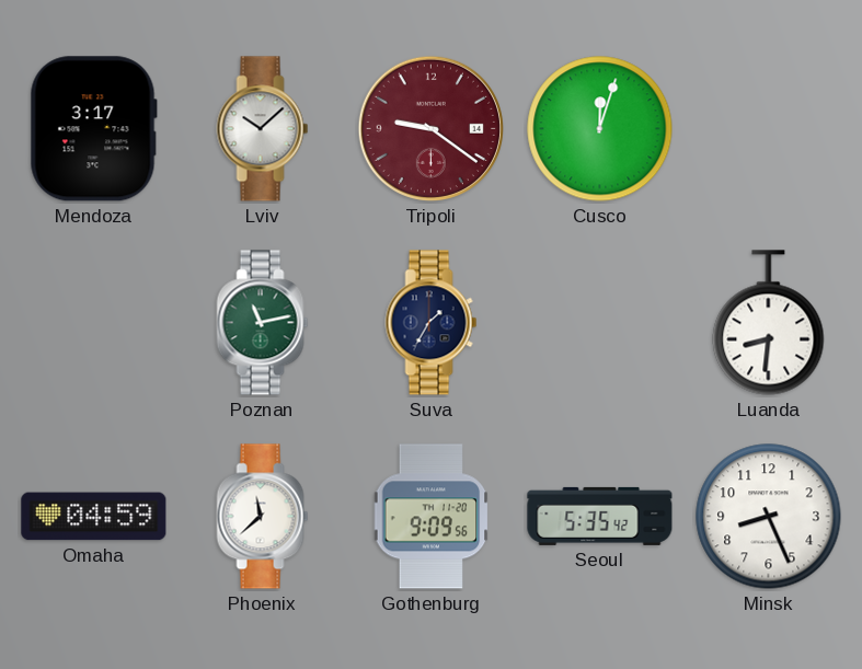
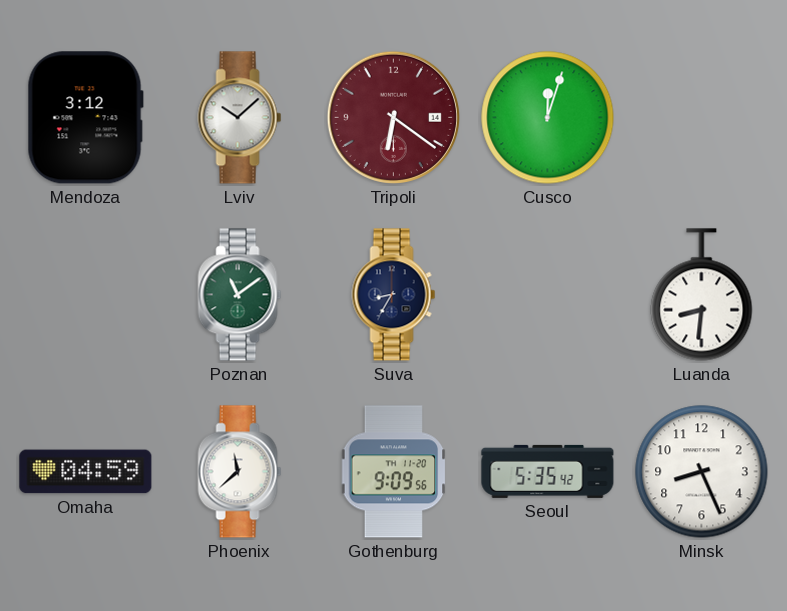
Mendoza: 3:17 -> 3:12
Tripoli: 9:21 -> 6:21
Poznan: 11:13 -> 11:09
Suva: 1:35 -> 8:35
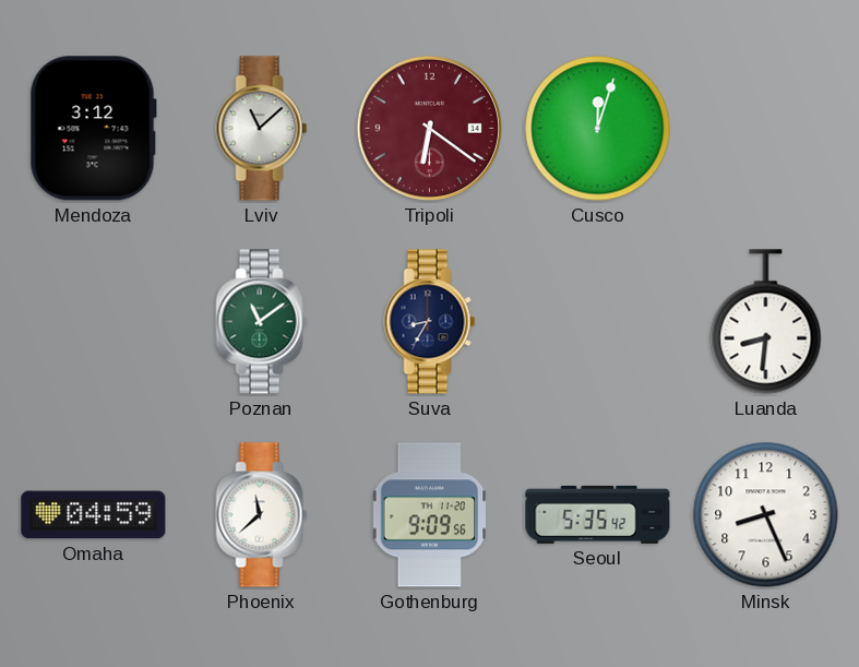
Lviv: 10:08 -> 11:08
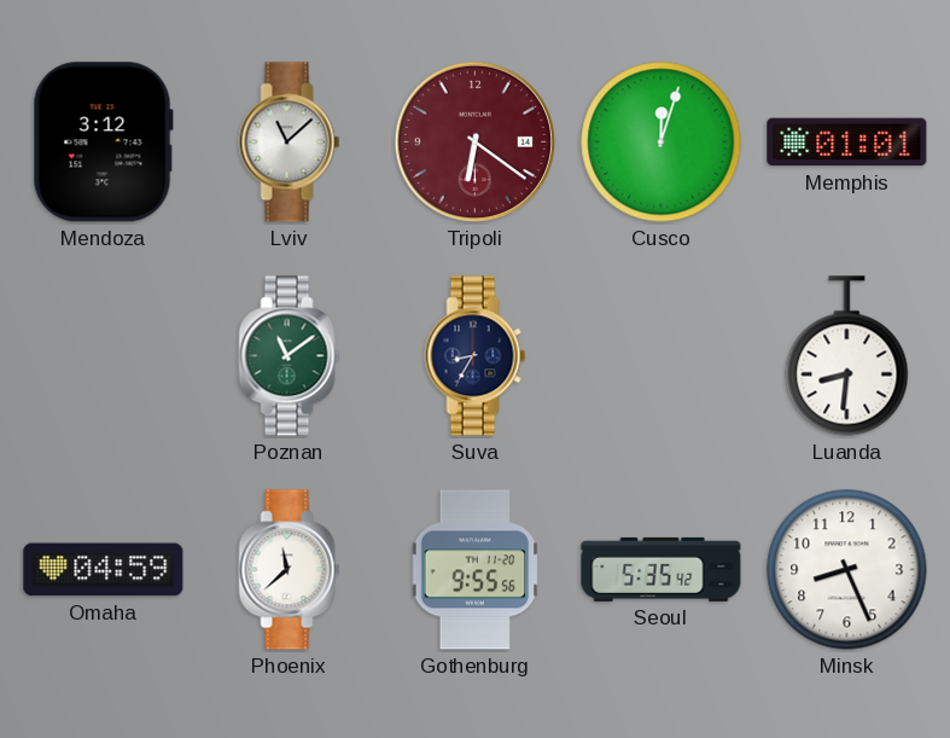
Memphis: none -> 01:01
Gothenburg: 9:09 -> 9:55
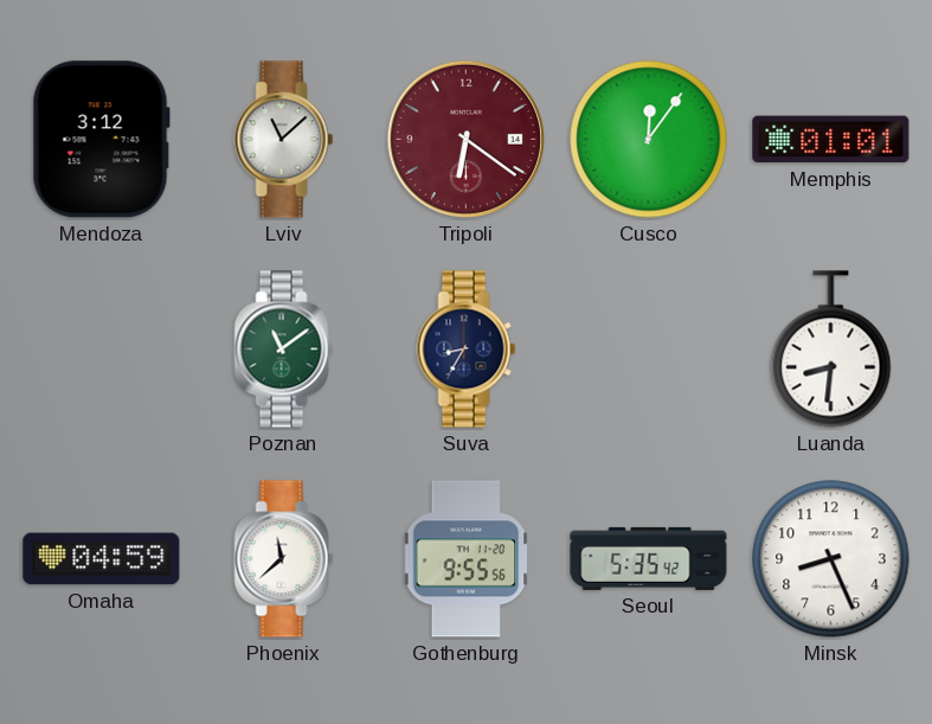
Cusco: 12:03 -> 12:06
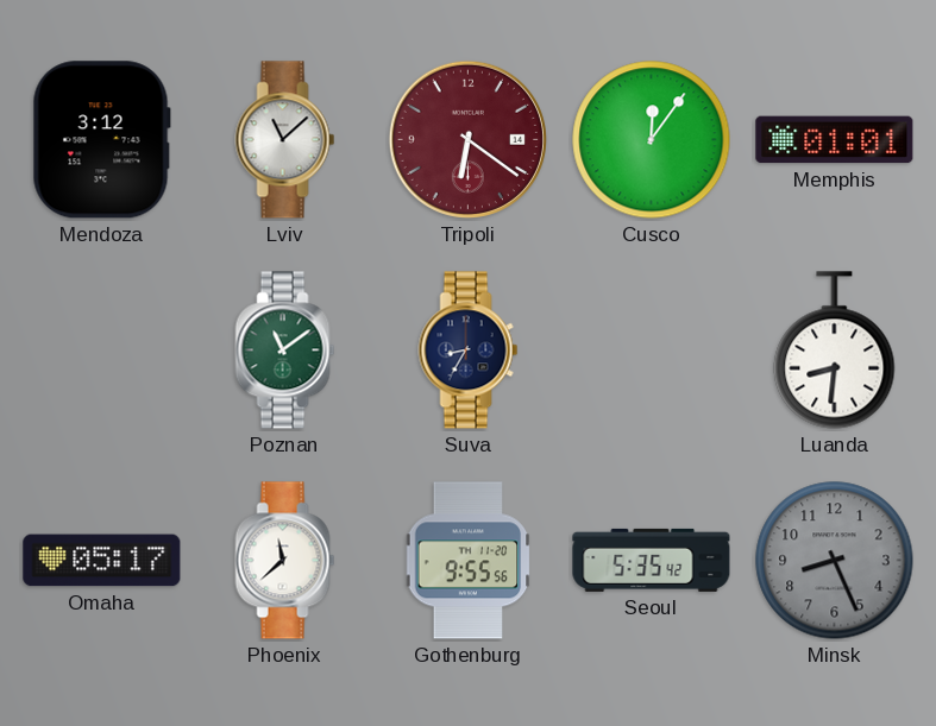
Omaha: 04:59 -> 05:17
Minsk dial: white -> grey
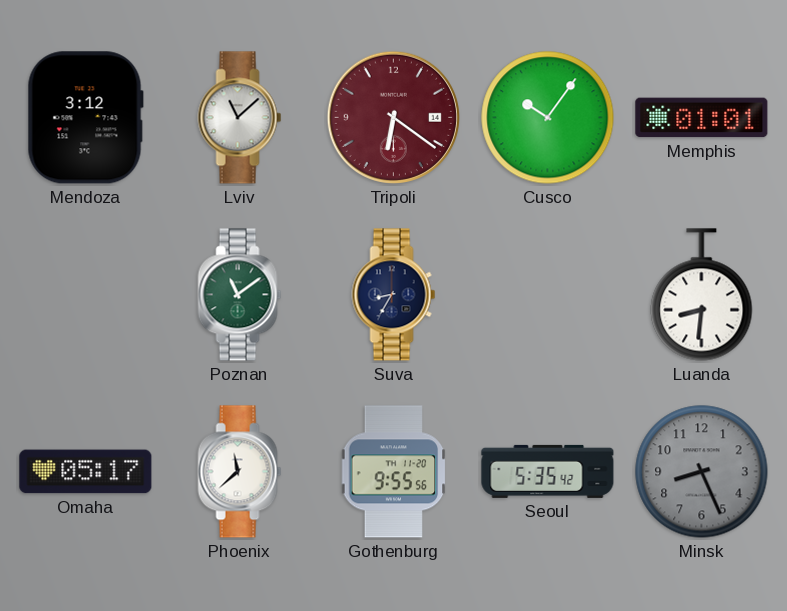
Cusco: 12:06 -> 10:06
